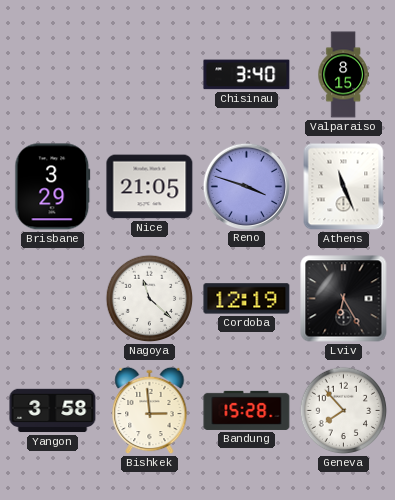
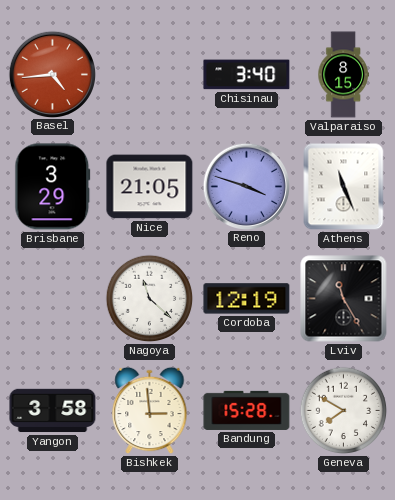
Basel: none -> 4:44
Lviv: 6:25 -> 11:25
Geneva: 7:53 -> 7:50
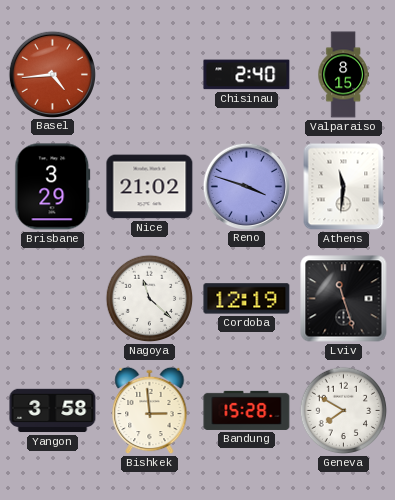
Chisinau: 3:40 -> 2:40
Nice: 21:05 -> 21:02
Athens: 11:26 -> 11:31
Lviv: 11:25 -> 11:27
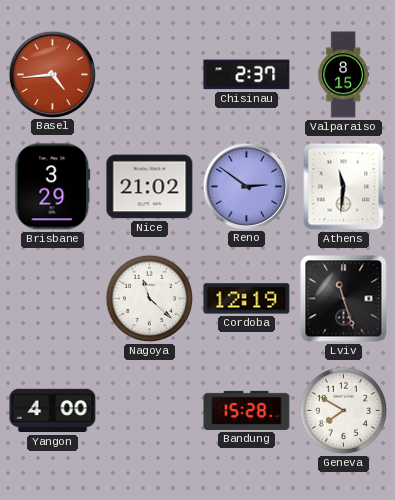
Chisinau: 2:40 -> 2:37
Reno: 3:48 -> 2:51
Yangon: 3:58 -> 4:00
Bishkek: 2:59 -> none
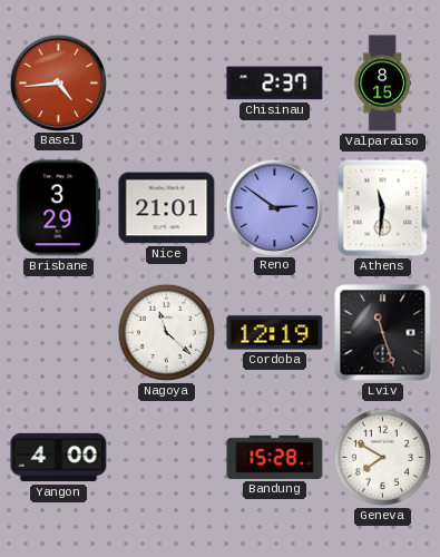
Nice: 21:02 -> 21:01
